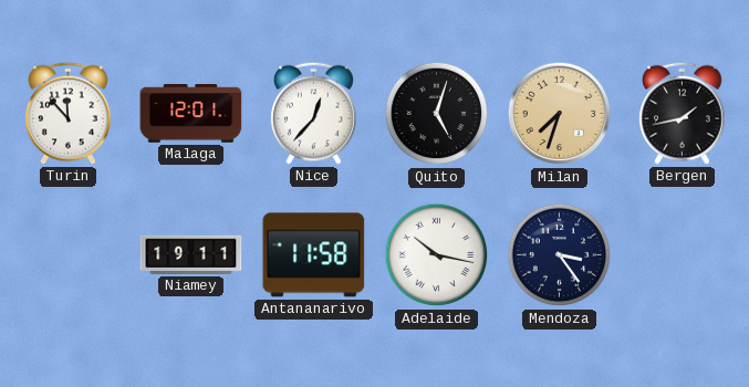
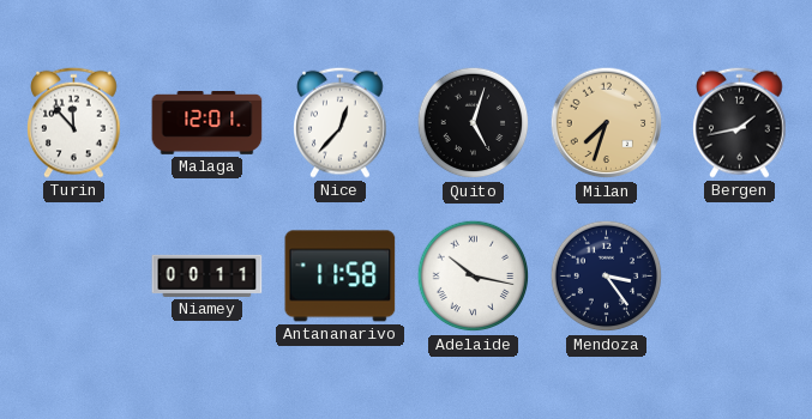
Niamey: 19:11 -> 00:11
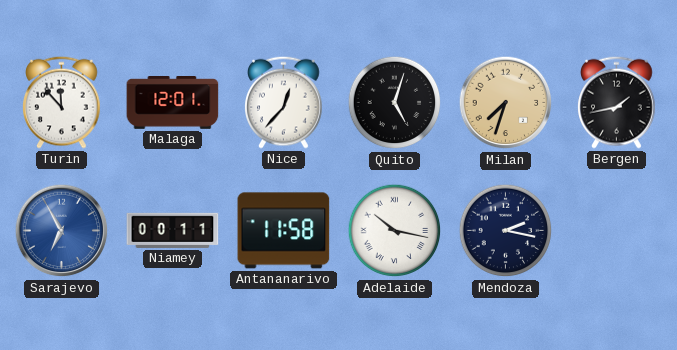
Sarajevo: none -> 6:55
Mendoza: 3:24 -> 2:17
